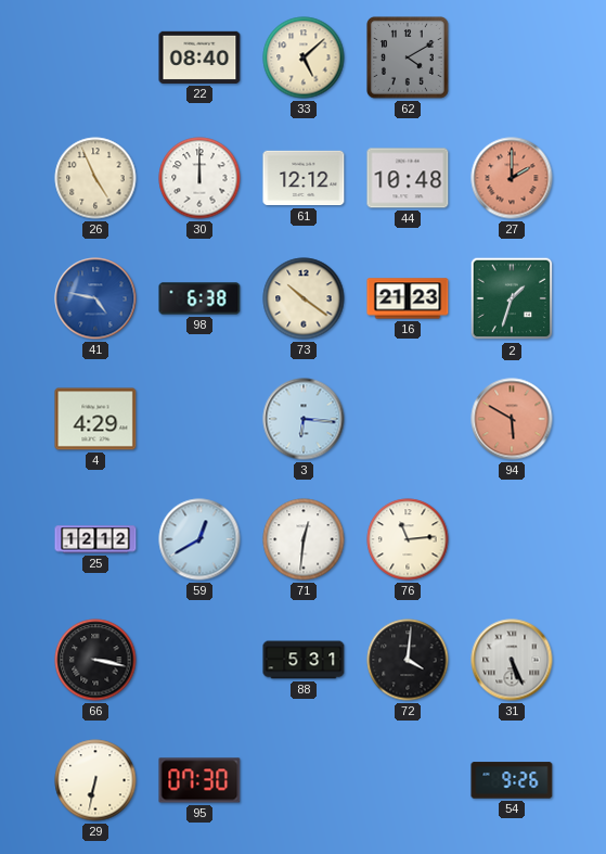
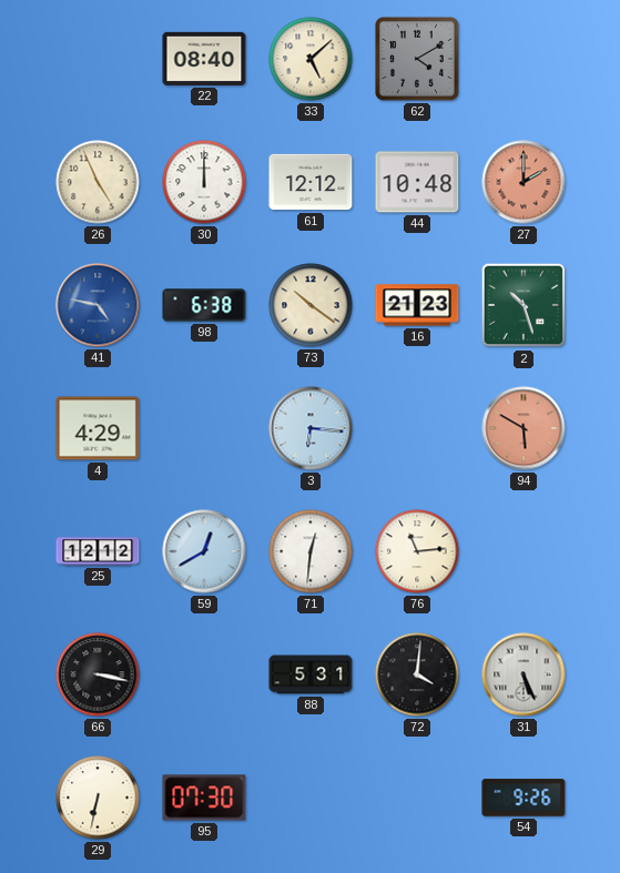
2: 1:33 -> 10:27
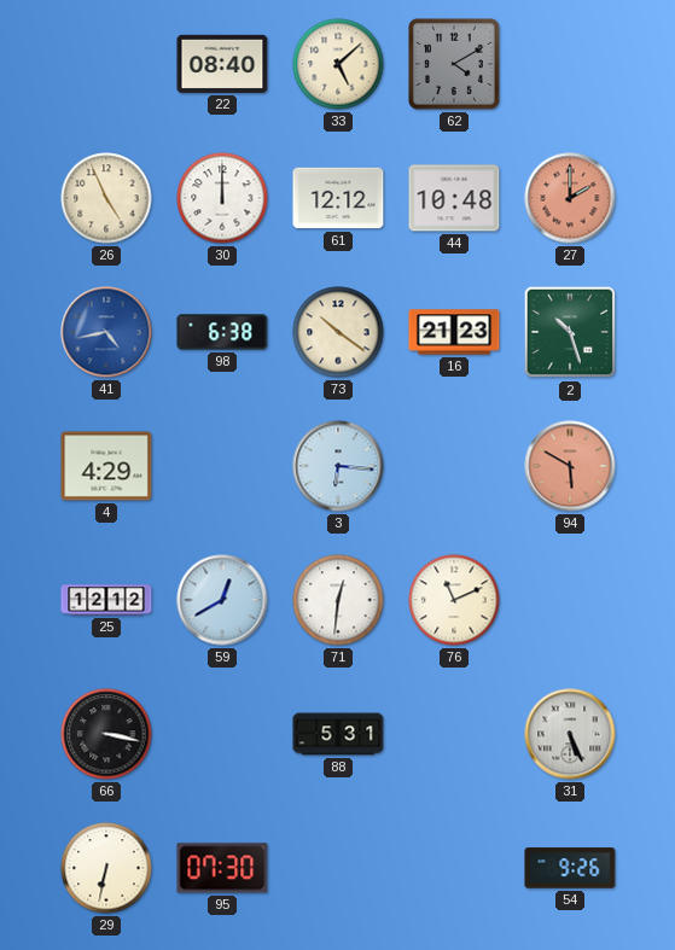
41: 4:47 -> 4:43
76: 11:14 -> 11:11
72: 4:01 -> none
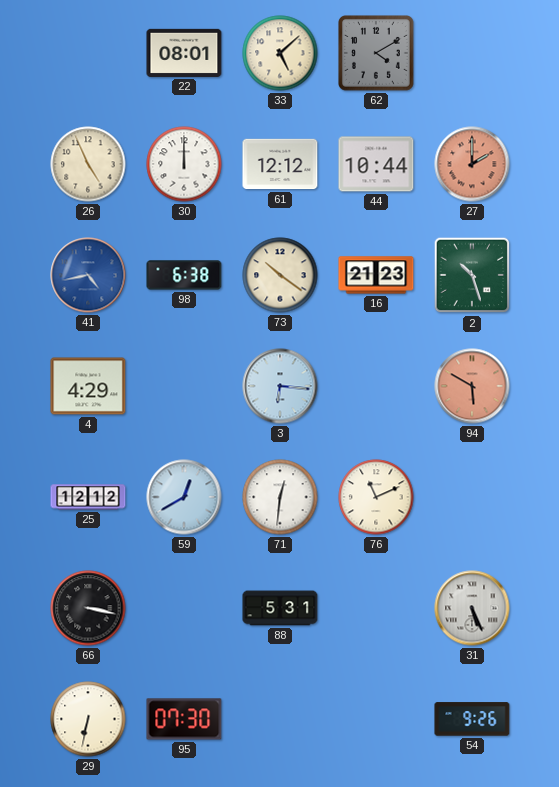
22: 08:40 -> 08:01
44: 10:48 -> 10:44
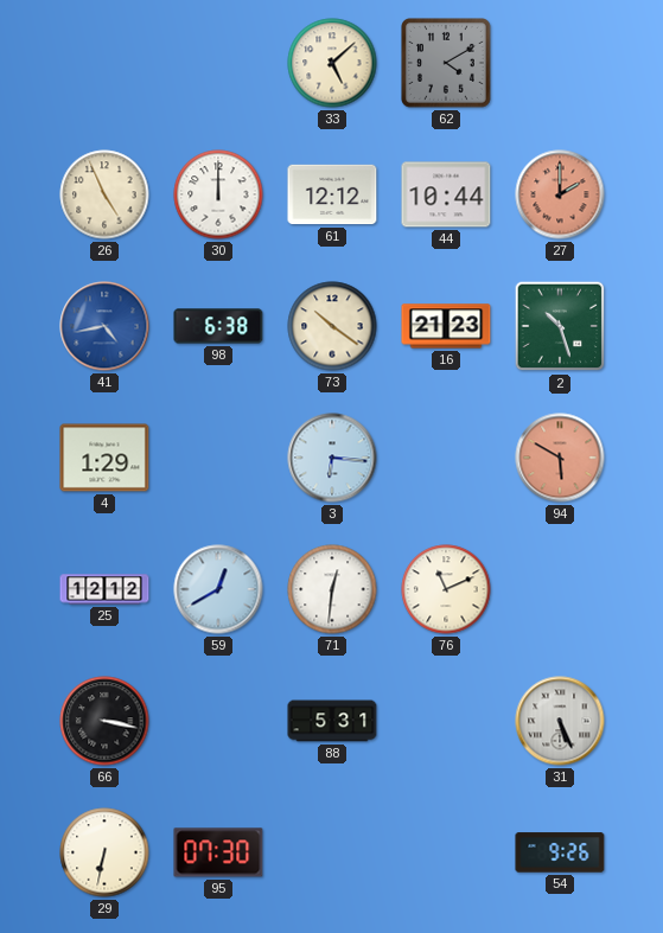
22: 08:01 -> none
4: 4:29 -> 1:29
